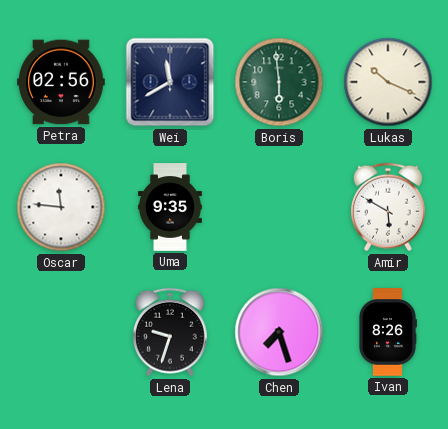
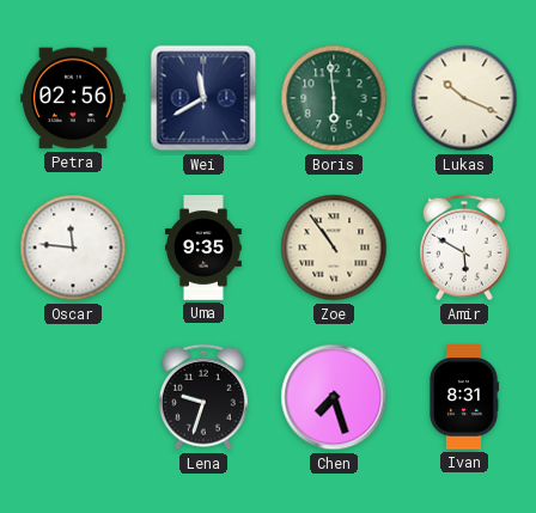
Zoe: none -> 10:54
Ivan: 8:26 -> 8:31
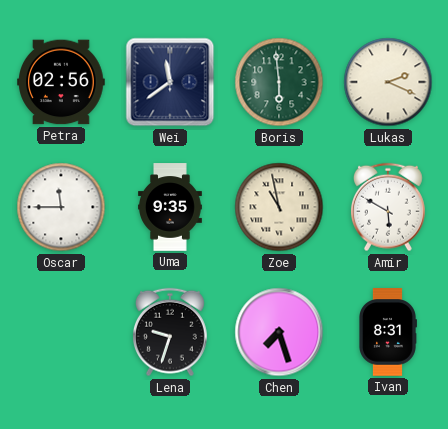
Wei: 11:40 -> 11:39
Lukas: 10:19 -> 2:19
Oscar: 11:46 -> 11:45
Zoe: 10:54 -> 10:58
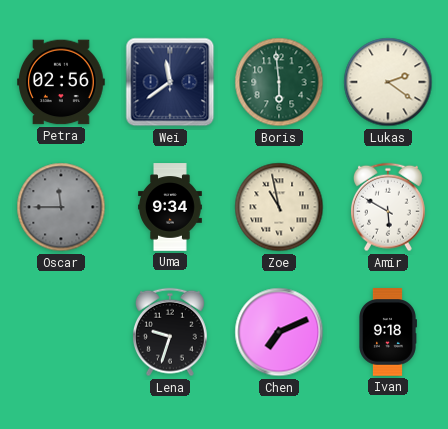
Lukas: 2:19 -> 2:21
Oscar dial: white -> grey
Uma: 9:35 -> 9:34
Chen: 7:27 -> 7:11
Ivan: 8:31 -> 9:18
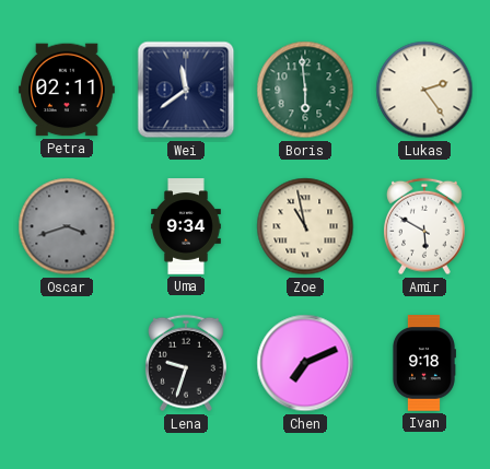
Petra: 02:56 -> 02:11
Lukas: 2:21 -> 2:24
Oscar: 11:45 -> 3:42
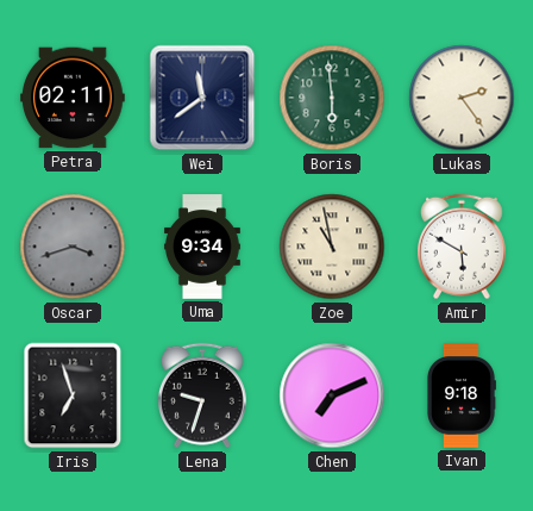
Iris: none -> 6:57
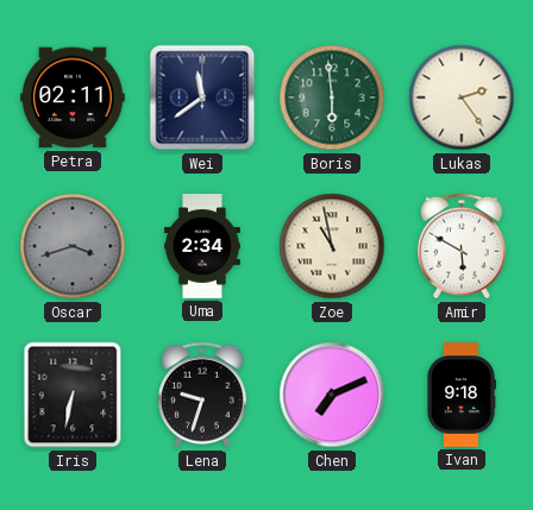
Uma: 9:34 -> 2:34
Iris: 6:57 -> 6:32
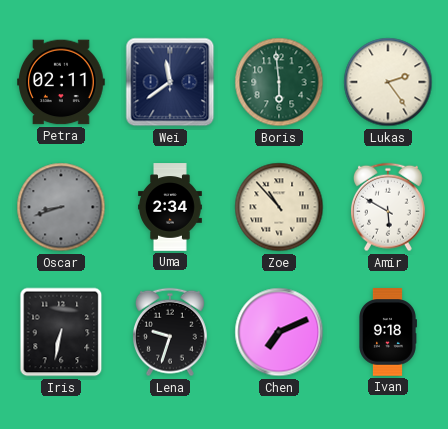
Oscar: 3:42 -> 8:42
Zoe: 10:58 -> 10:53
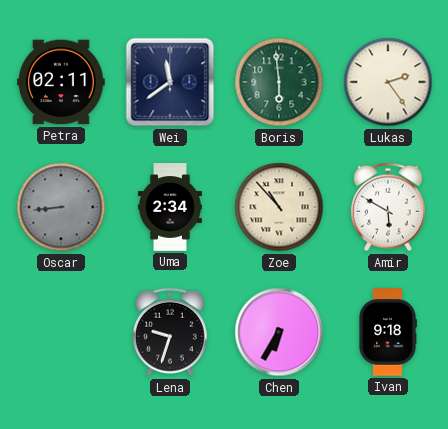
Oscar: 8:42 -> 8:44
Iris: 6:32 -> none
Chen: 7:11 -> 6:35
